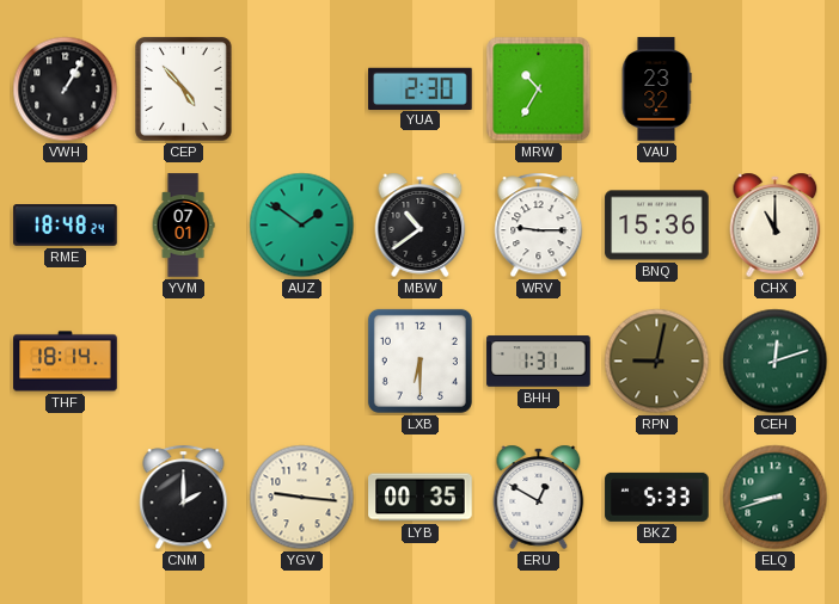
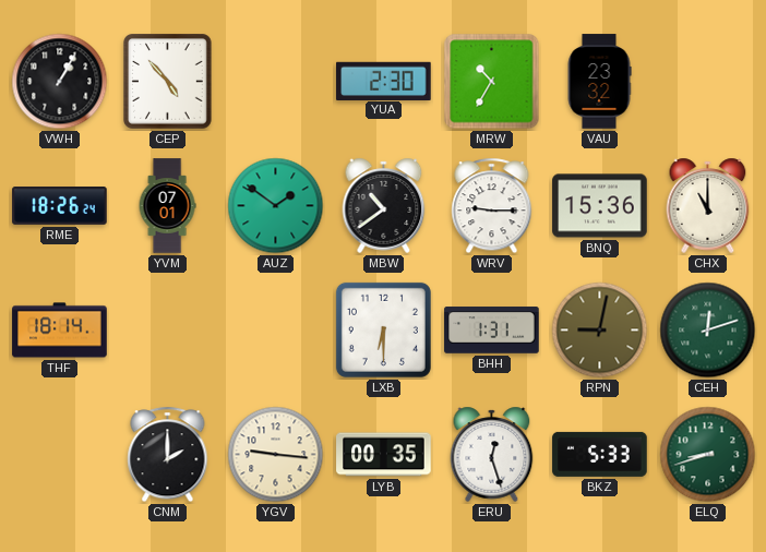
RME: 18:48 -> 18:26
ERU: 12:50 -> 12:27
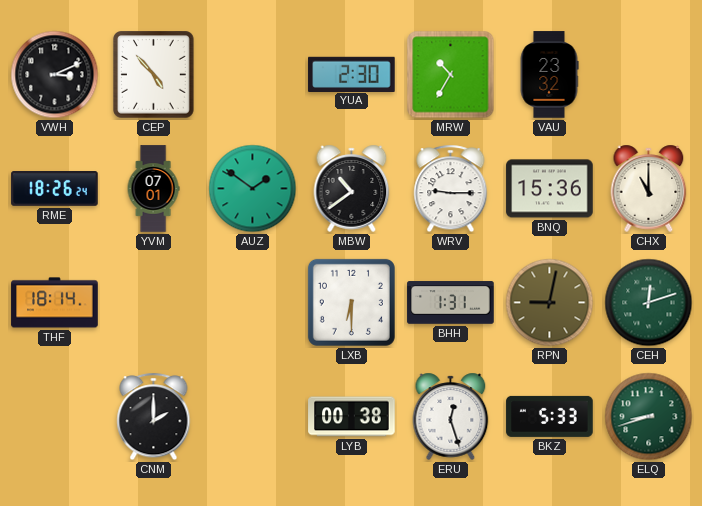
VWH: 1:05 -> 3:11
YGV: 9:16 -> none
LYB: 00:35 -> 00:38
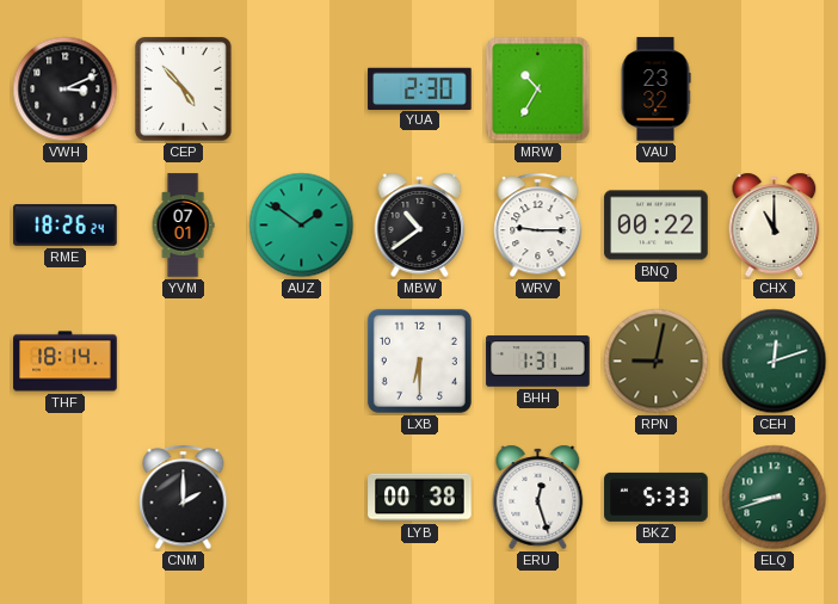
BNQ: 15:36 -> 00:22
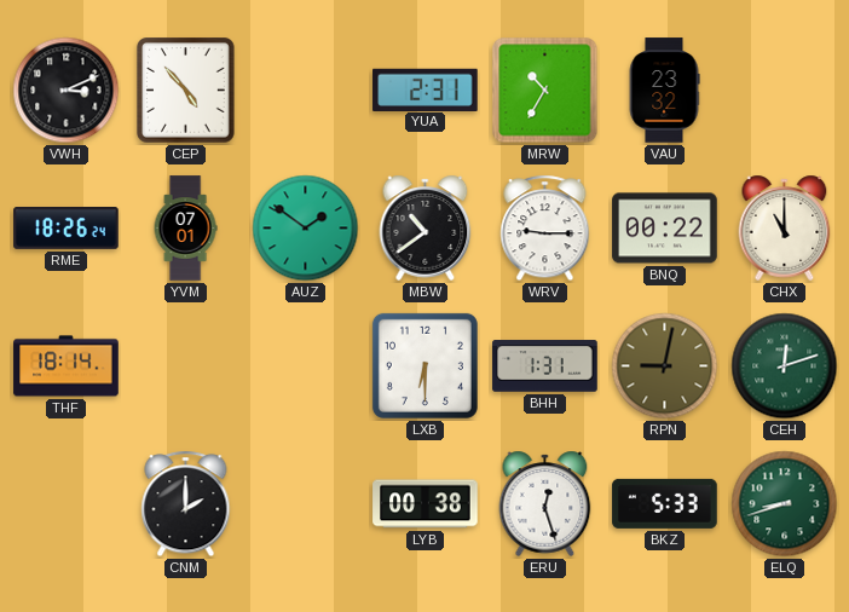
YUA: 2:30 -> 2:31
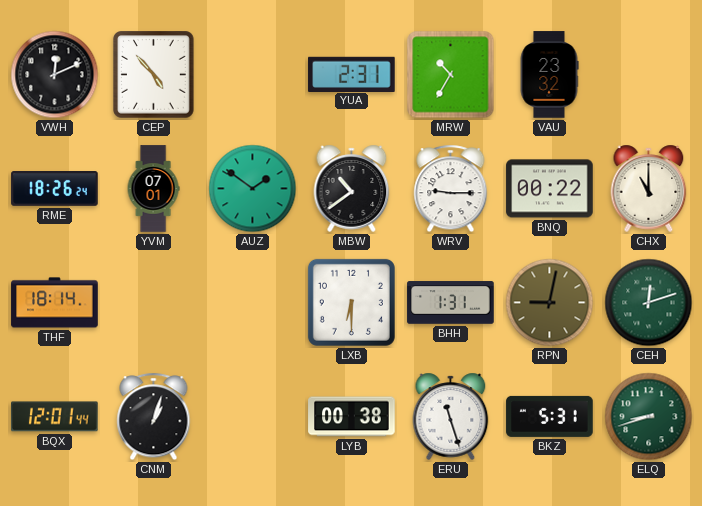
VWH: 3:11 -> 12:11
BQX: none -> 12:01
CNM: 2:00 -> 1:03
ERU: 12:27 -> 11:27
BKZ: 5:33 -> 5:31
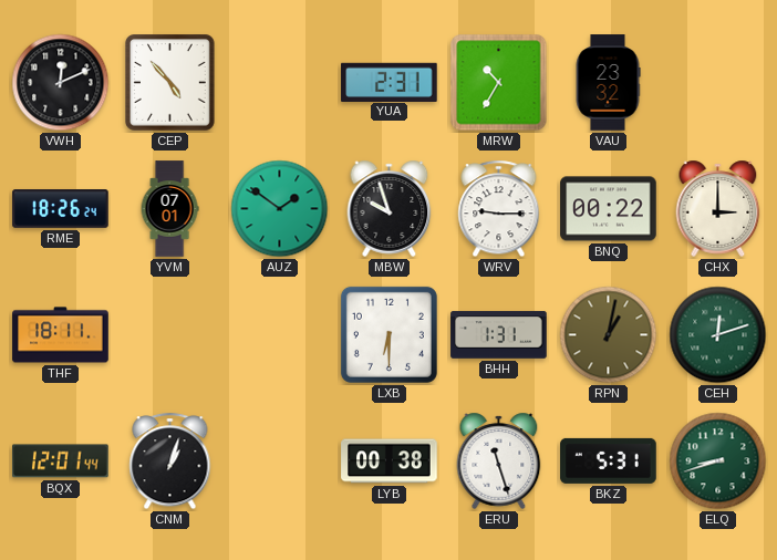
MBW: 10:39 -> 9:57
CHX: 11:00 -> 3:00
THF: 18:14 -> 18:11
RPN: 9:02 -> 1:02
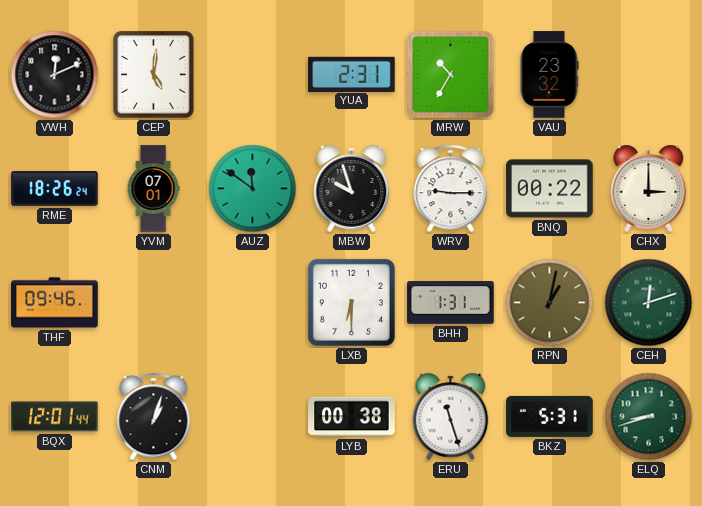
CEP: 4:53 -> 5:01
AUZ: 1:51 -> 11:51
THF: 18:11 -> 09:46
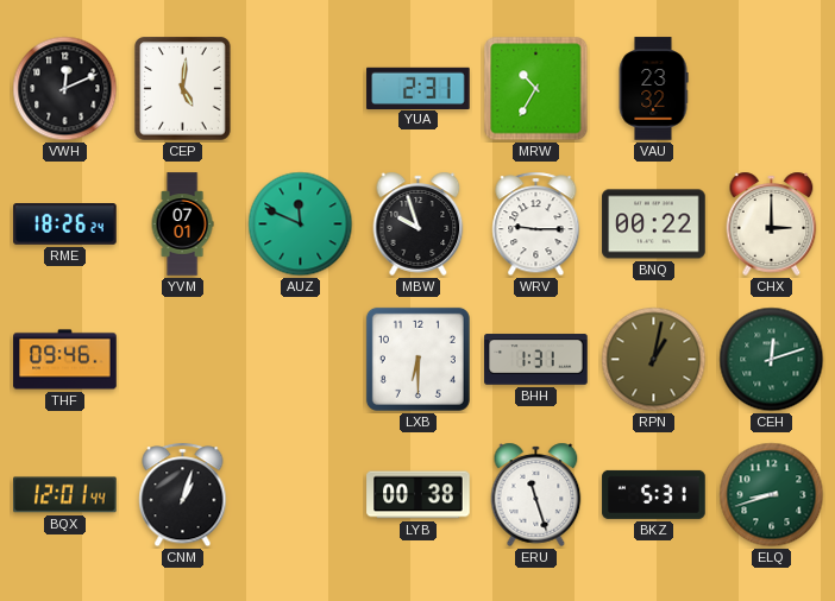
AUZ: 11:51 -> 11:49
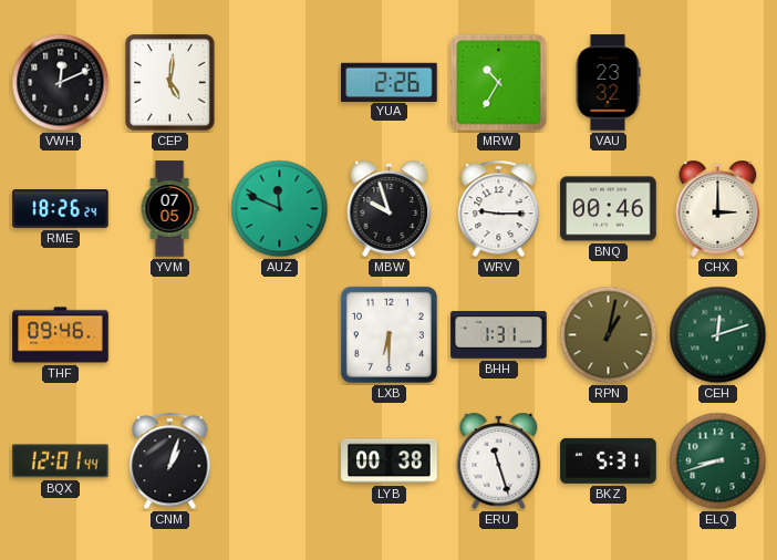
YUA: 2:31 -> 2:26
YVM: 07:01 -> 07:05
BNQ: 00:22 -> 00:46
